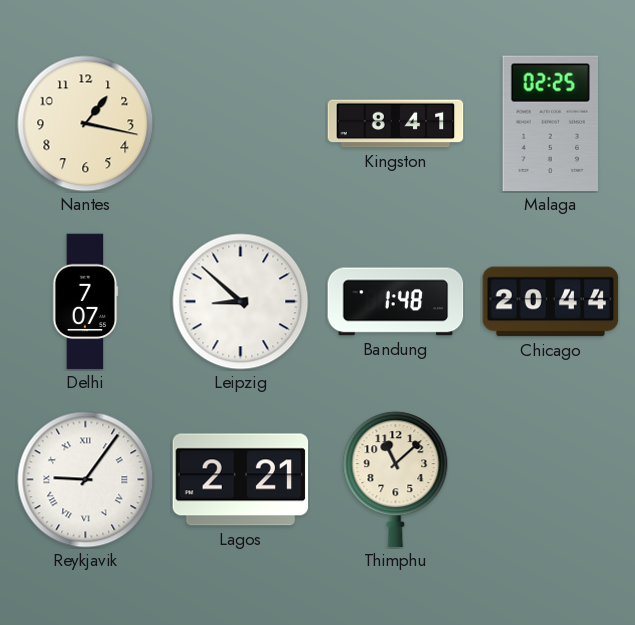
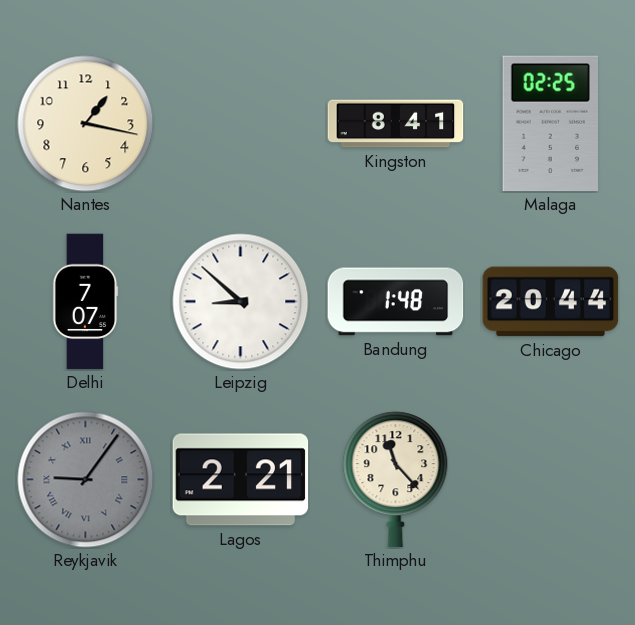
Reykjavik dial: white -> grey
Thimphu: 11:08 -> 11:23
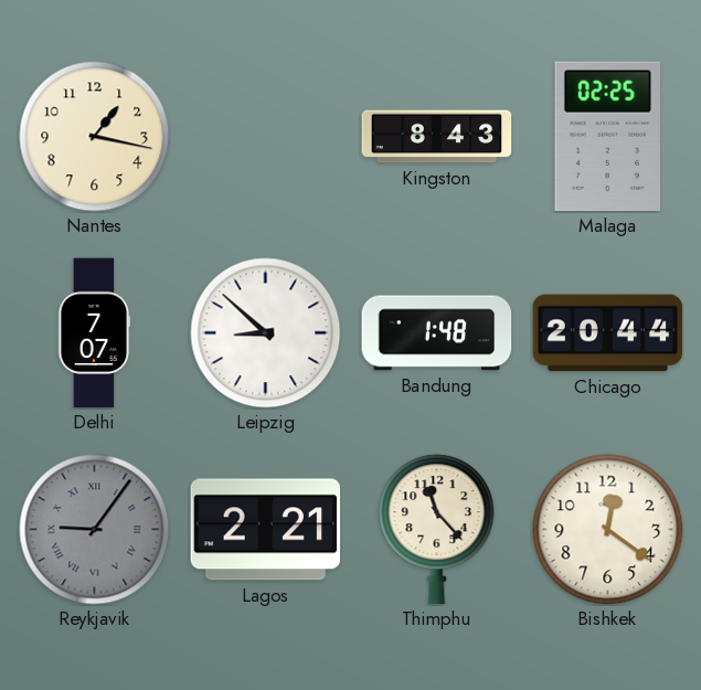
Kingston: 8:41 -> 8:43
Bishkek: none -> 12:21
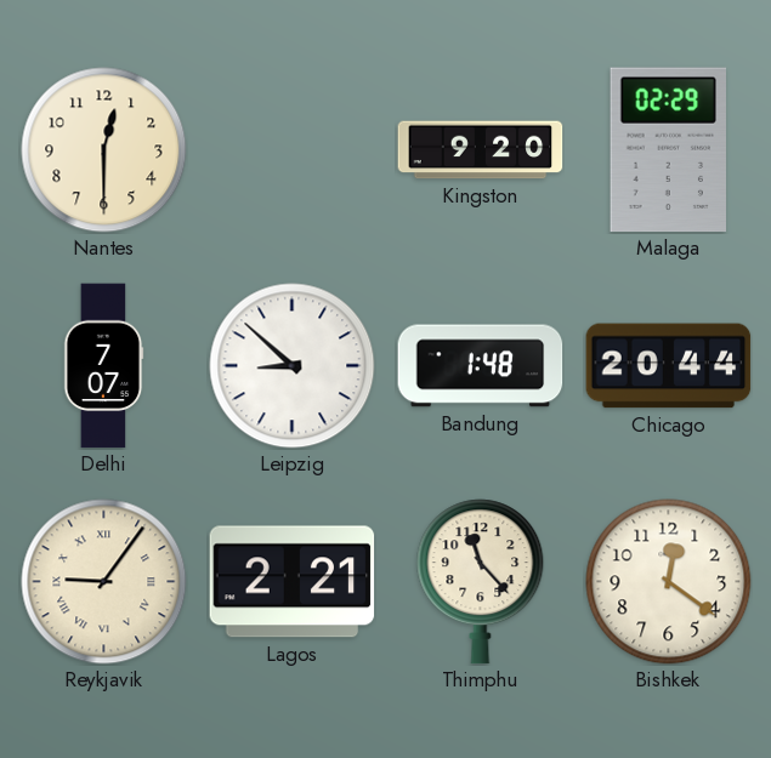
Nantes: 1:17 -> 12:30
Kingston: 8:43 -> 9:20
Malaga: 02:25 -> 02:29
Reykjavik dial: grey -> cream
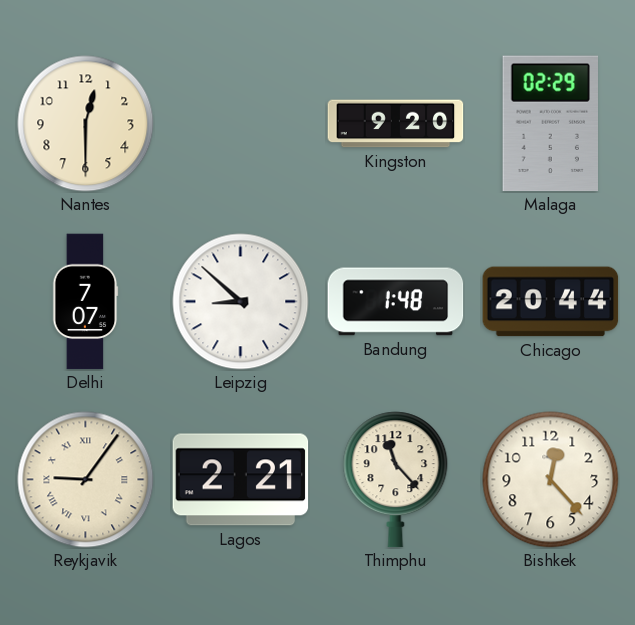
Bishkek: 12:21 -> 12:23
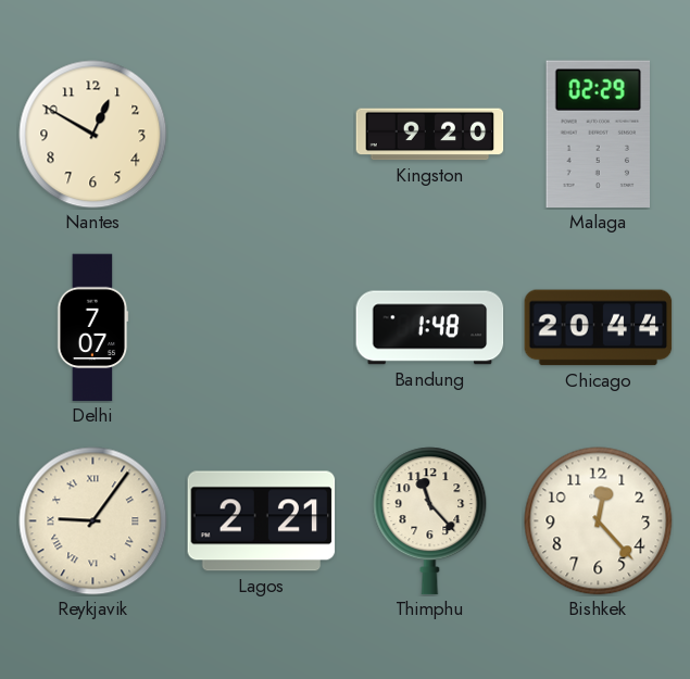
Nantes: 12:30 -> 12:50
Leipzig: 8:52 -> none
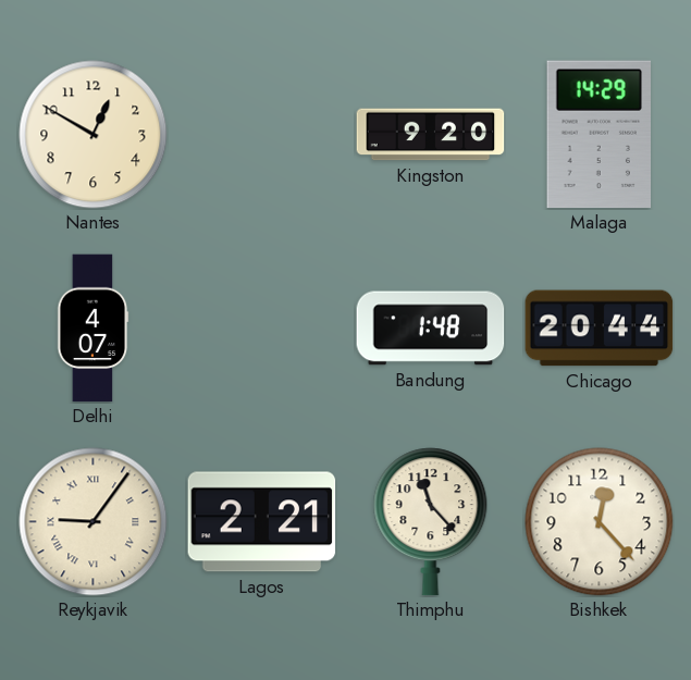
Malaga: 02:29 -> 14:29
Delhi: 7:07 -> 4:07
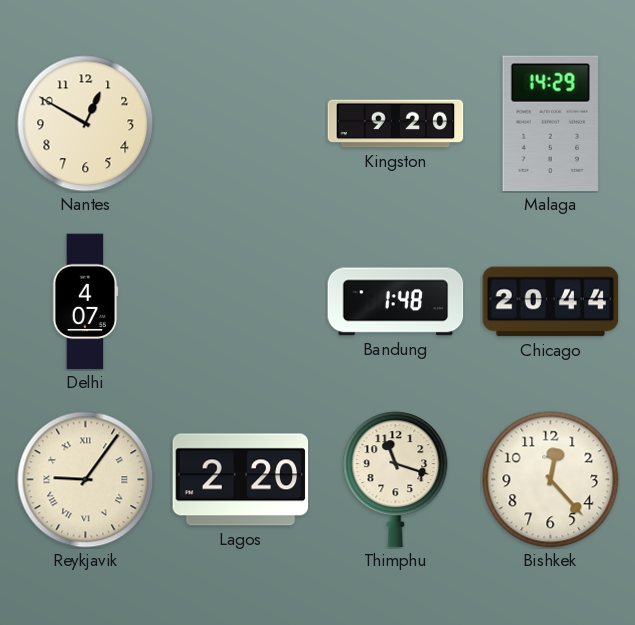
Lagos: 2:21 -> 2:20
Thimphu: 11:23 -> 11:18
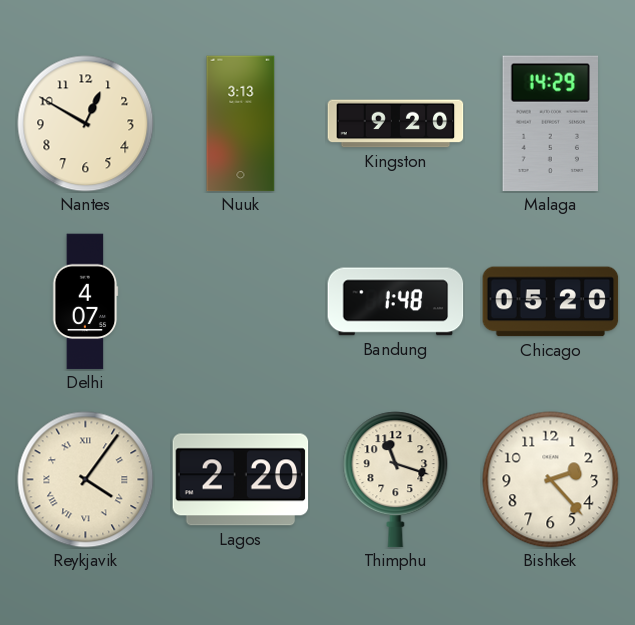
Nuuk: none -> 3:13
Chicago: 20:44 -> 05:20
Reykjavik: 9:06 -> 4:06
Bishkek: 12:23 -> 2:23
